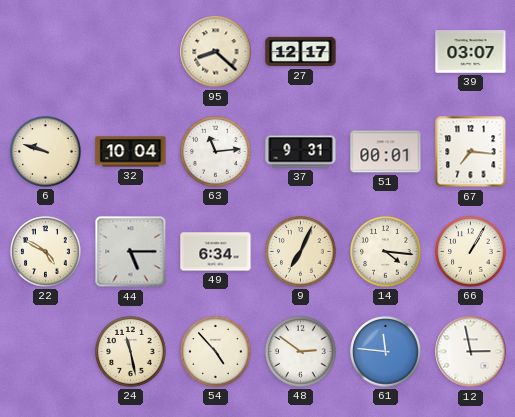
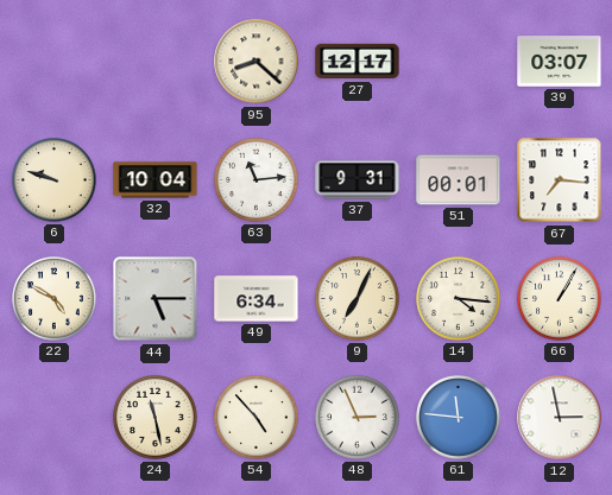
48: 2:51 -> 2:56
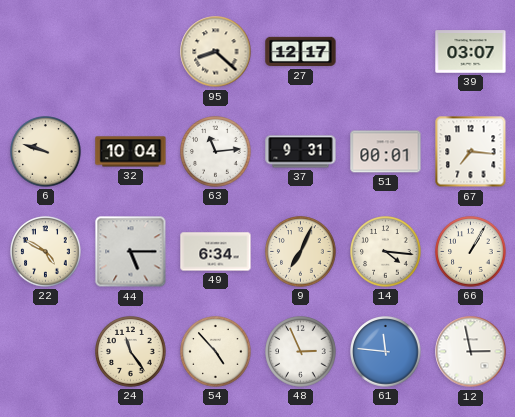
24: 11:28 -> 11:24
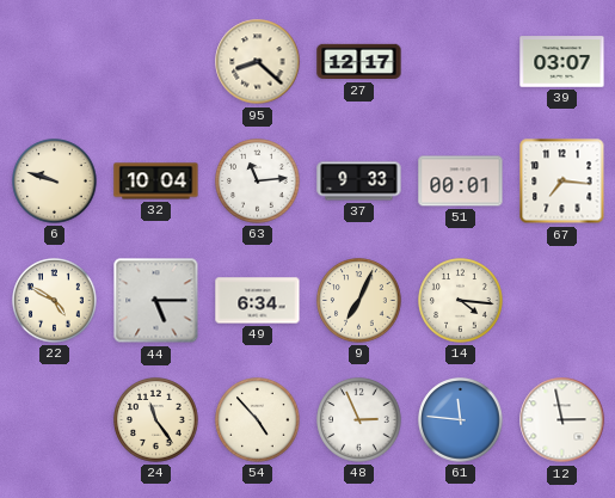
37: 9:31 -> 9:33
66: 1:05 -> none
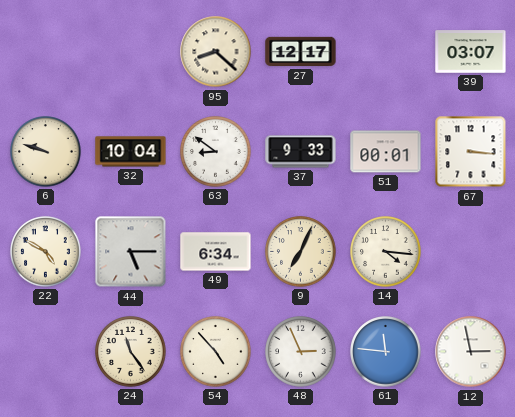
63: 11:14 -> 8:51
67: 7:16 -> 3:16
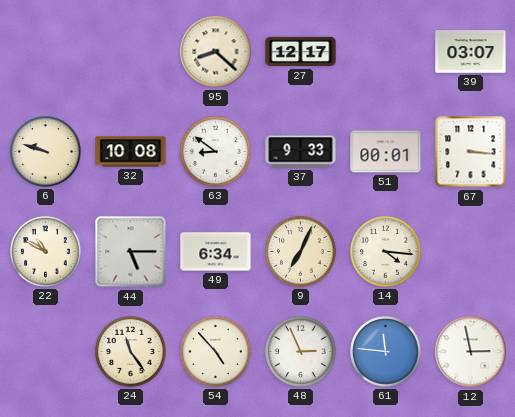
32: 10:04 -> 10:08
22: 4:50 -> 10:50
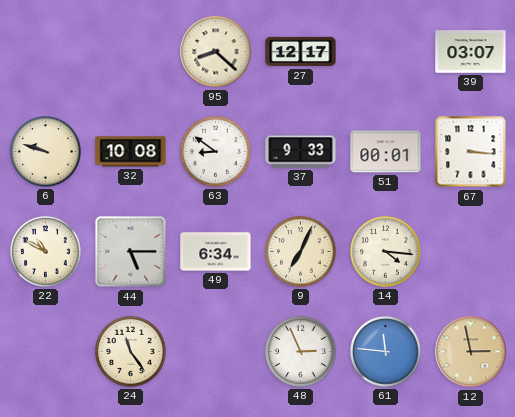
54: 4:53 -> none
12 dial: white -> champagne
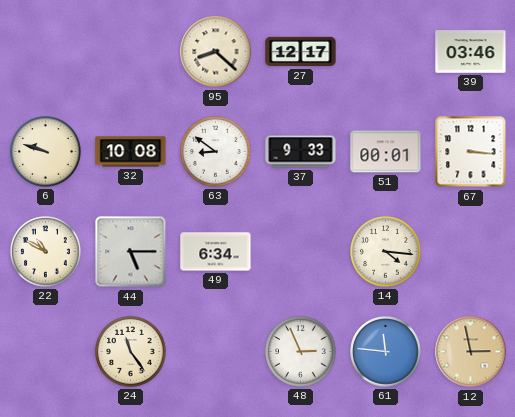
39: 03:07 -> 03:46
9: 7:04 -> none
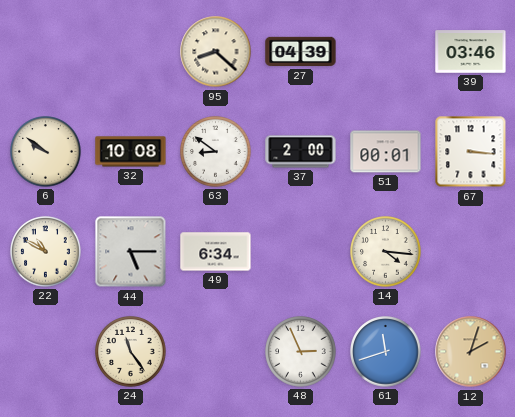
27: 12:17 -> 04:39
6: 9:48 -> 9:51
37: 9:33 -> 2:00
61: 11:46 -> 11:42
12: 2:58 -> 2:03
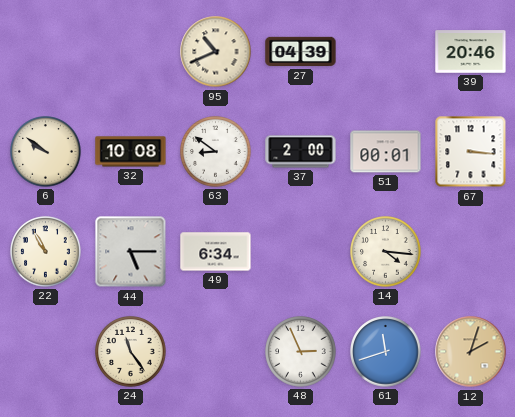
95: 8:22 -> 10:41
39: 03:46 -> 20:46
22: 10:50 -> 10:55
